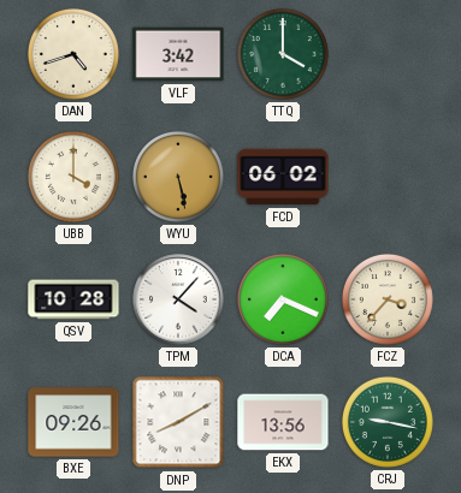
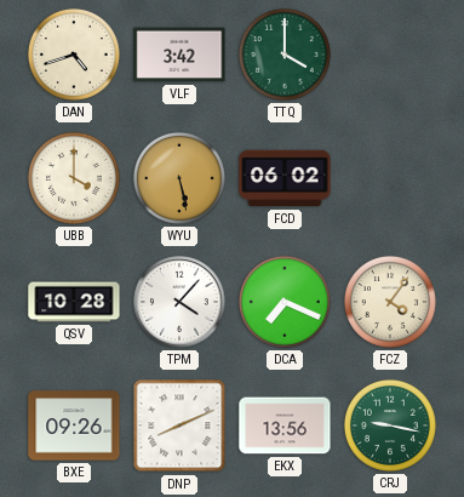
FCZ: 3:37 -> 4:06
DNP: 8:10 -> 8:11
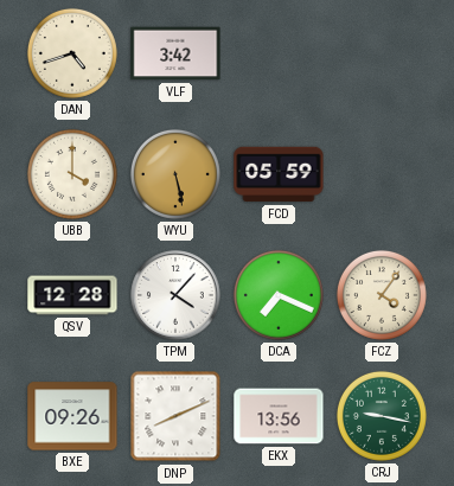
TTQ: 4:00 -> none
FCD: 06:02 -> 05:59
QSV: 10:28 -> 12:28
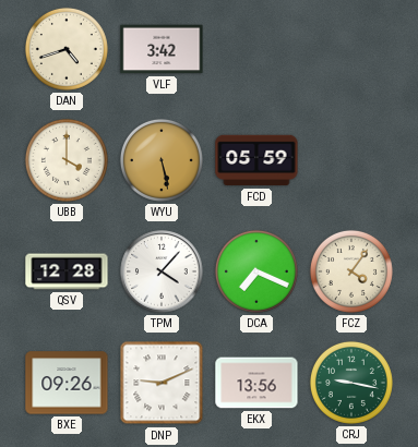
DNP: 8:11 -> 9:11
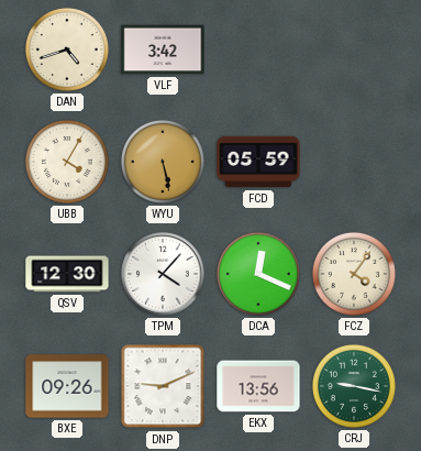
UBB: 4:00 -> 4:05
QSV: 12:28 -> 12:30
DCA: 7:19 -> 12:19
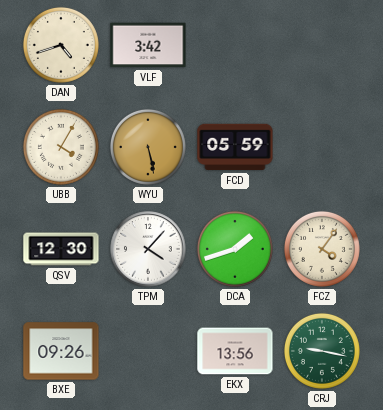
DCA: 12:19 -> 1:42
DNP: 9:11 -> none
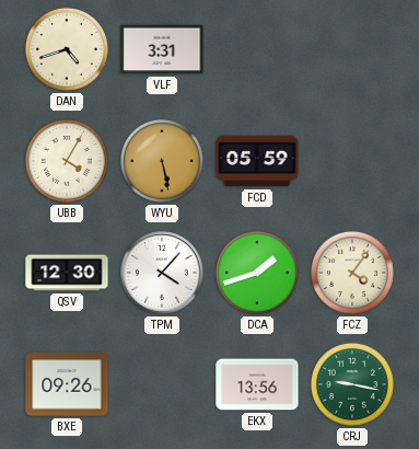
VLF: 3:42 -> 3:31
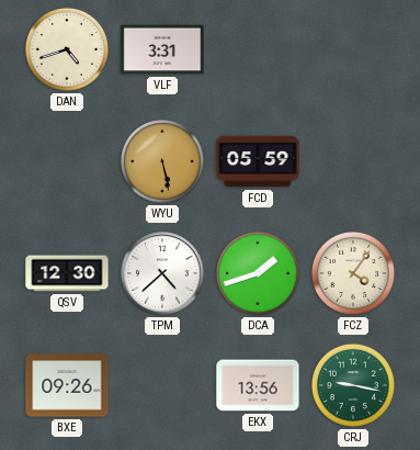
UBB: 4:05 -> none
TPM: 4:07 -> 4:38
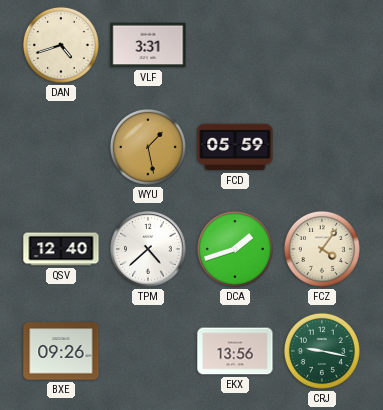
WYU: 5:28 -> 1:28
QSV: 12:30 -> 12:40
